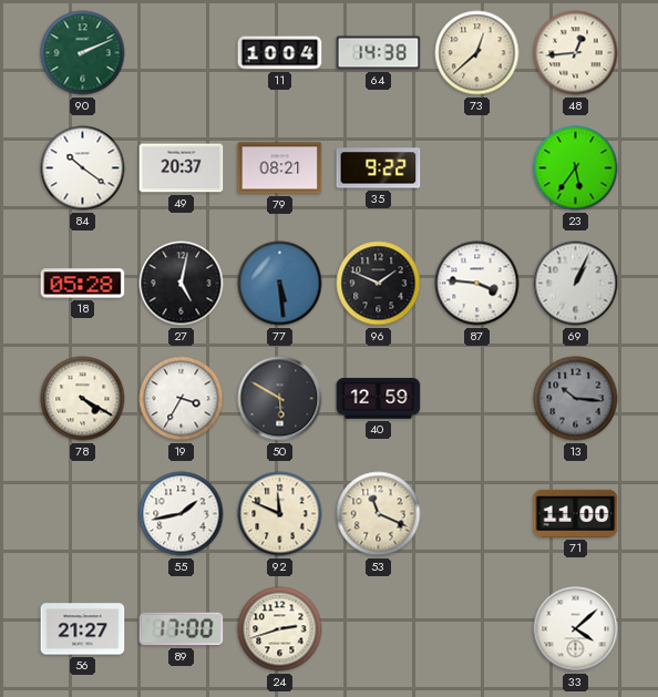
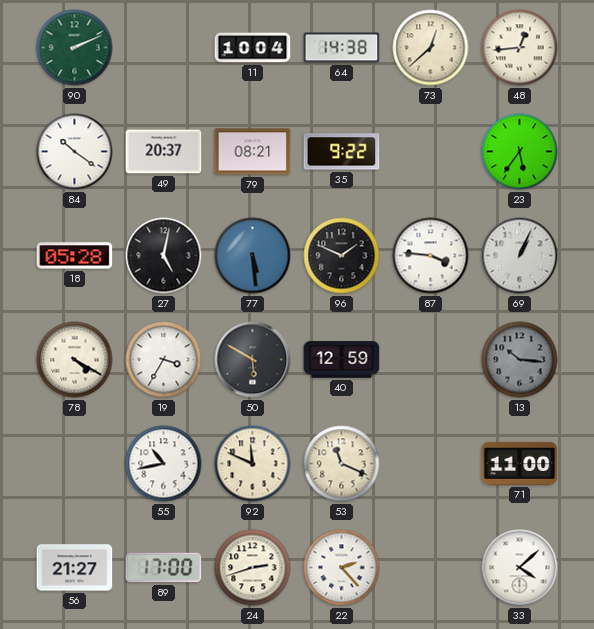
55: 1:43 -> 10:43
22: none -> 2:23
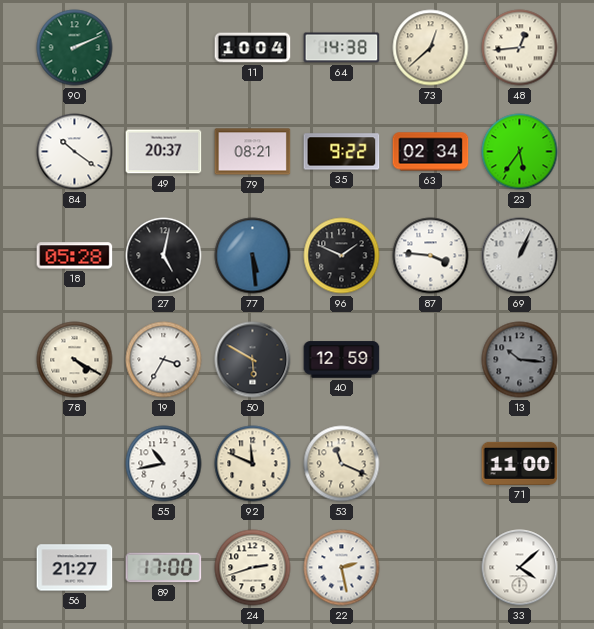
63: none -> 02:34
22: 2:23 -> 2:28
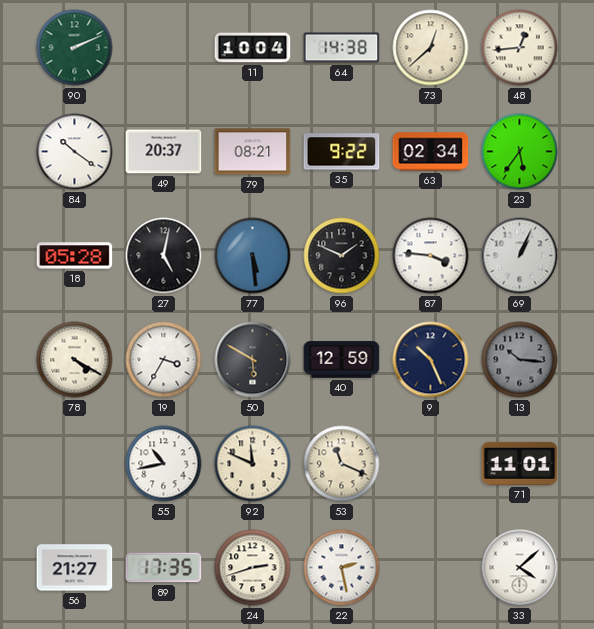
9: none -> 10:26
71: 11:00 -> 11:01
89: 17:00 -> 17:35
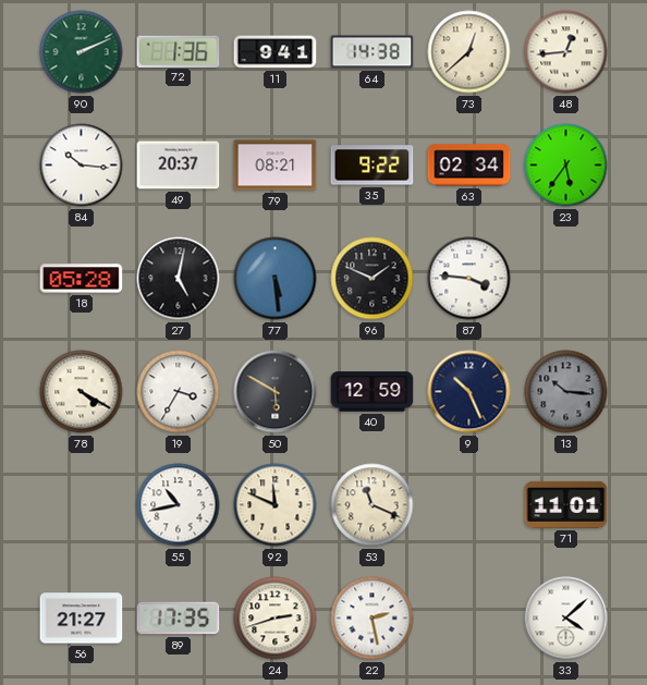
72: none -> 1:36
11: 10:04 -> 9:41
84: 10:21 -> 10:16
69: 1:04 -> none
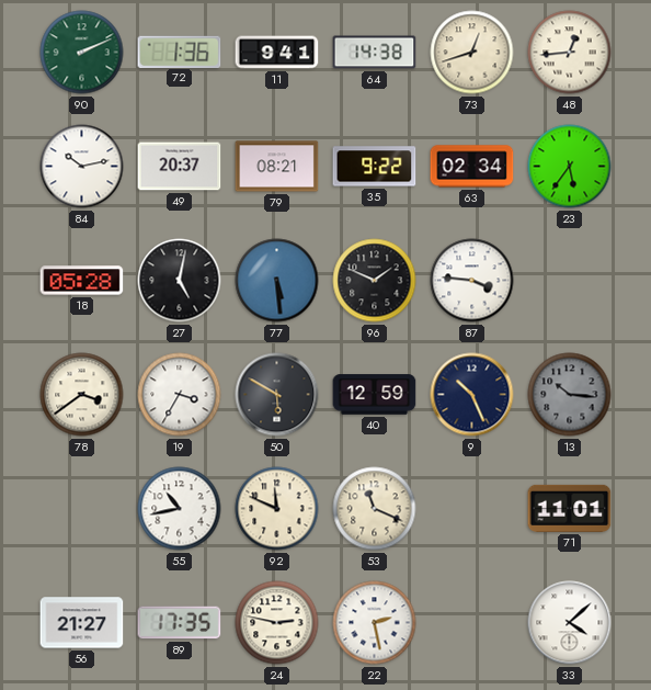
73: 12:38 -> 12:42
84: 10:16 -> 10:13
78: 4:20 -> 3:39
24: 2:42 -> 2:47
